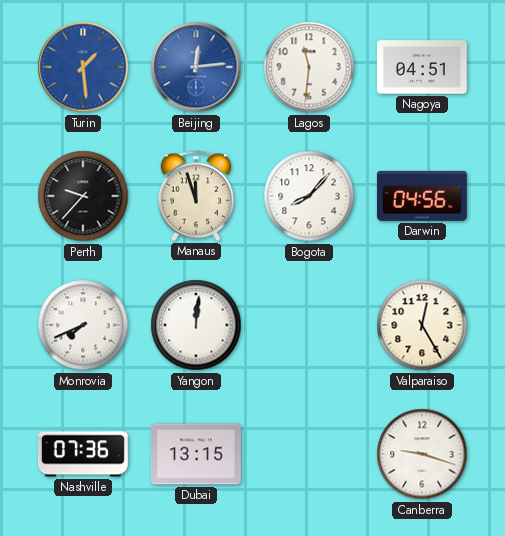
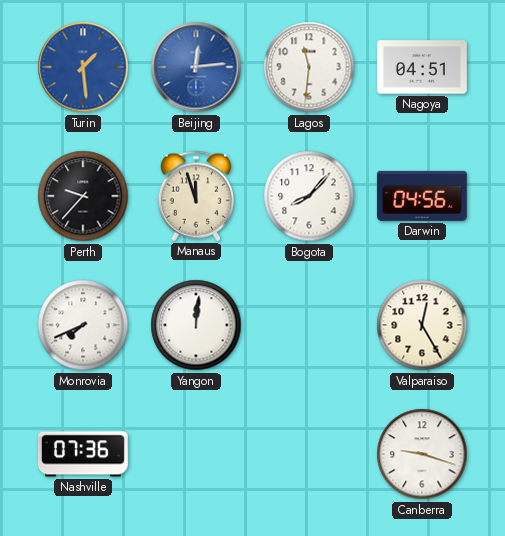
Dubai: 13:15 -> none
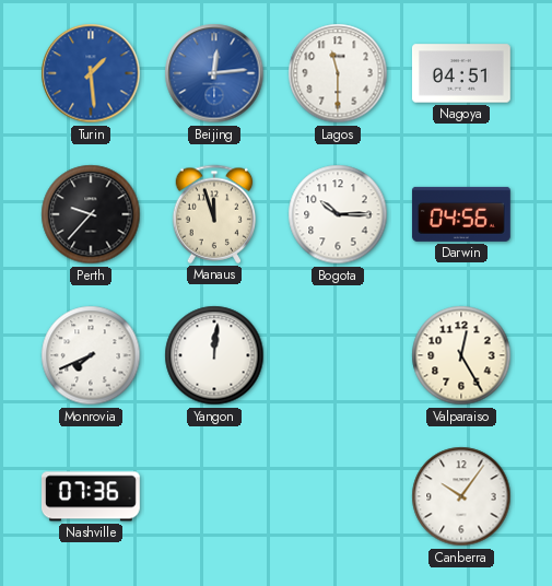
Lagos: 11:31 -> 11:30
Bogota: 8:07 -> 10:15
Canberra: 9:18 -> 10:06
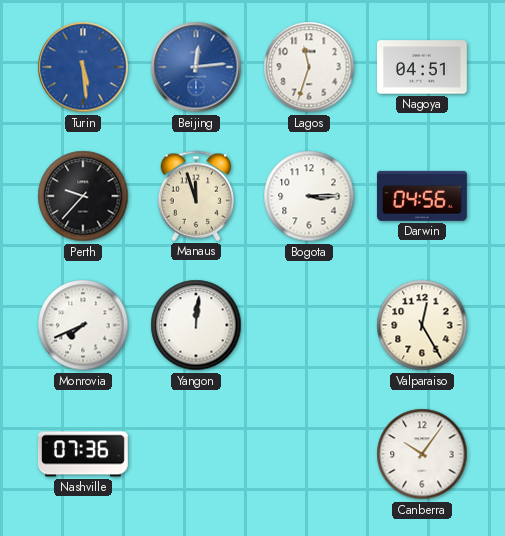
Turin: 1:29 -> 5:29
Lagos: 11:30 -> 11:33
Bogota: 10:15 -> 3:15
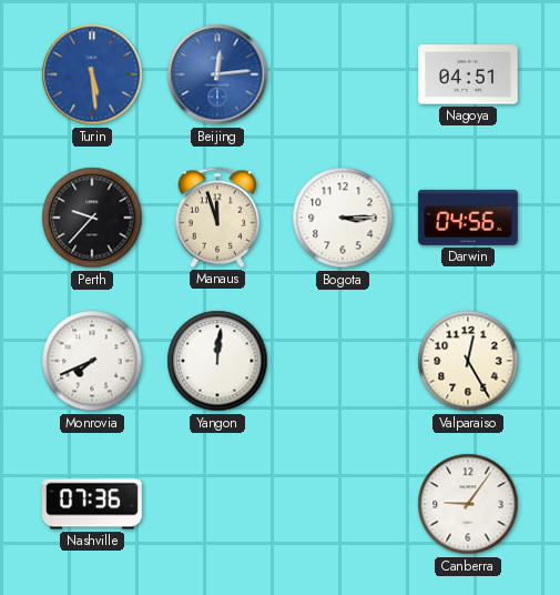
Lagos: 11:33 -> none
Canberra: 10:06 -> 9:06
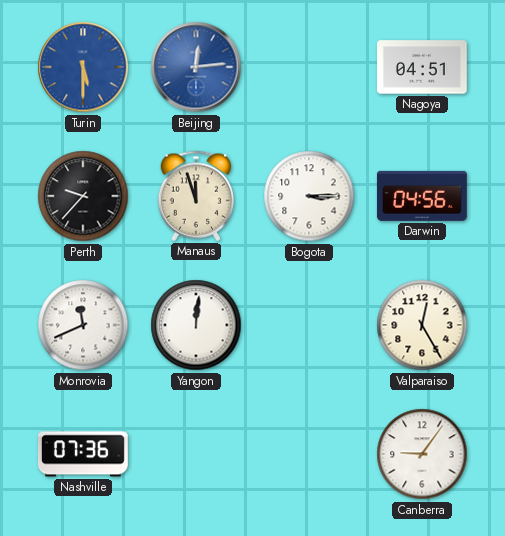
Turin: 5:29 -> 5:30
Monrovia: 7:41 -> 11:41
